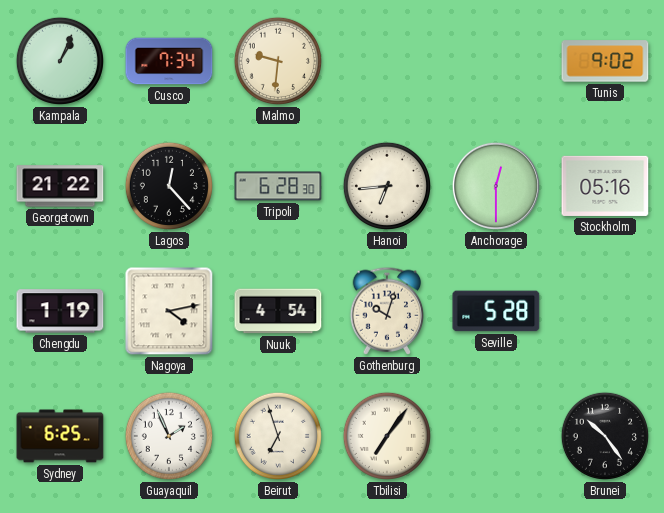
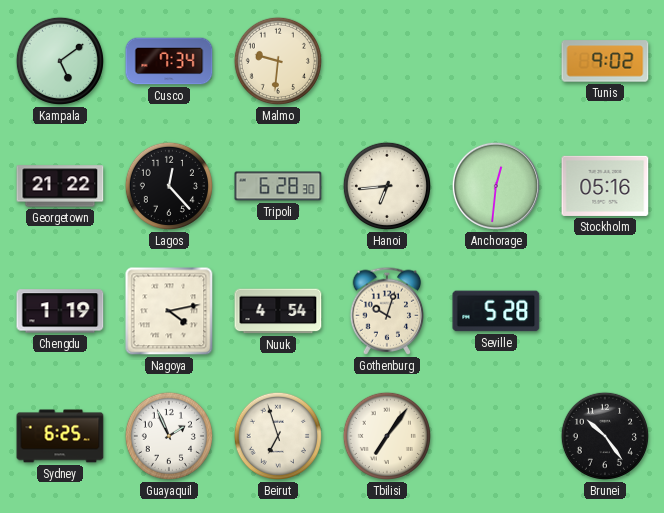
Kampala: 1:04 -> 5:09
Anchorage: 12:30 -> 12:31
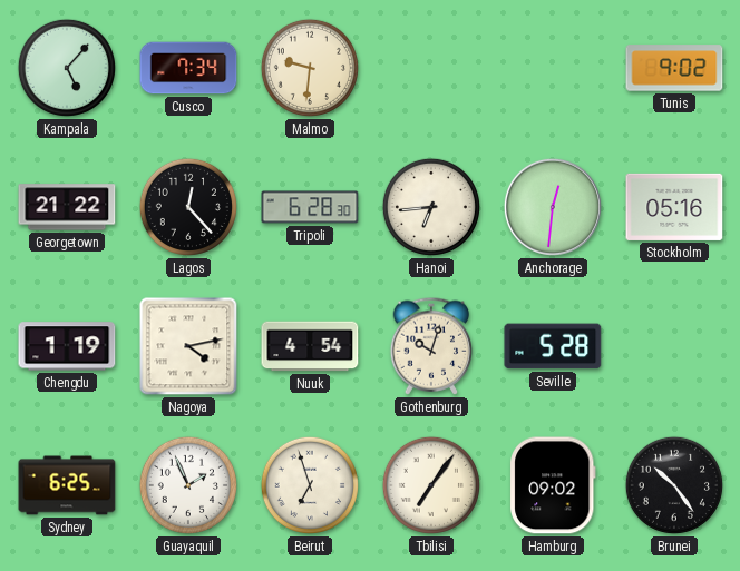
Kampala: 5:09 -> 5:07
Hamburg: none -> 09:02
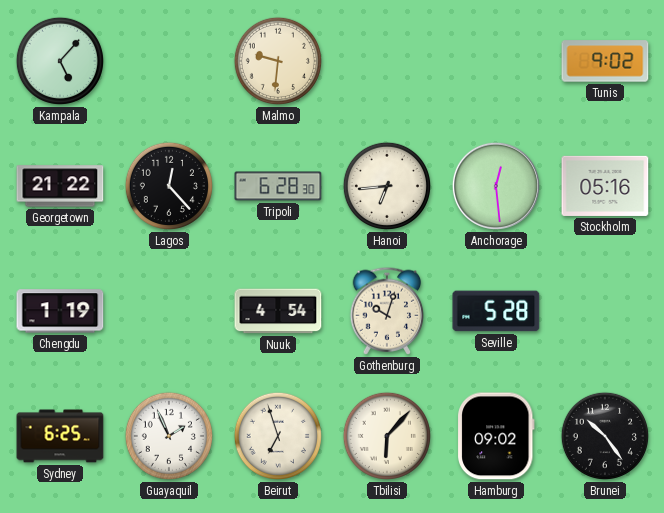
Cusco: 7:34 -> none
Anchorage: 12:31 -> 12:29
Nagoya: 4:13 -> none
Tbilisi: 7:06 -> 6:07
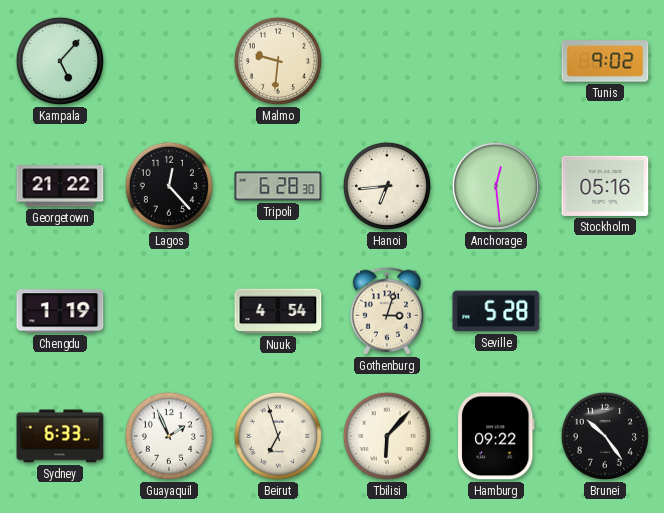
Gothenburg: 10:03 -> 3:03
Sydney: 6:25 -> 6:33
Hamburg: 09:02 -> 09:22
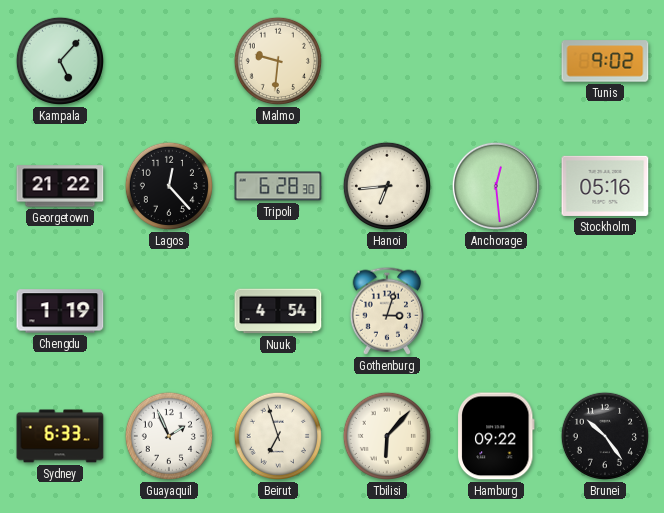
Seville: 5:28 -> none
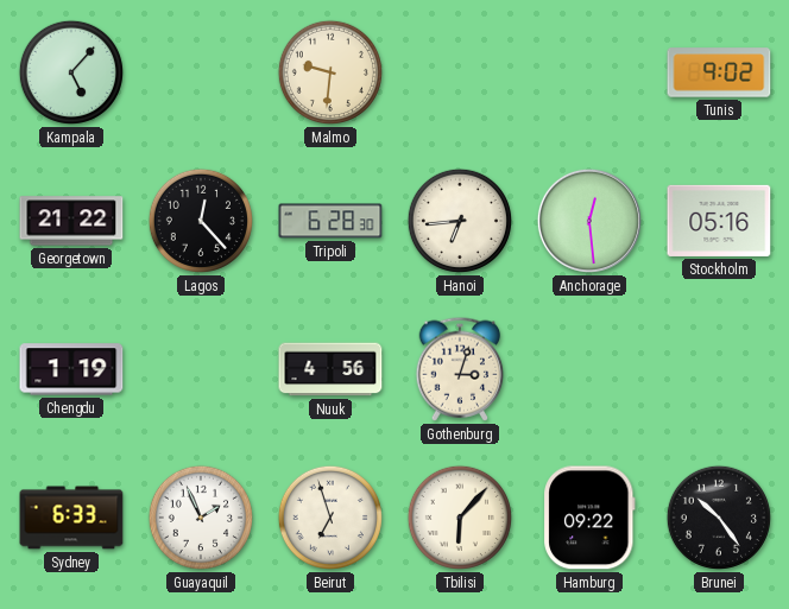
Nuuk: 4:54 -> 4:56
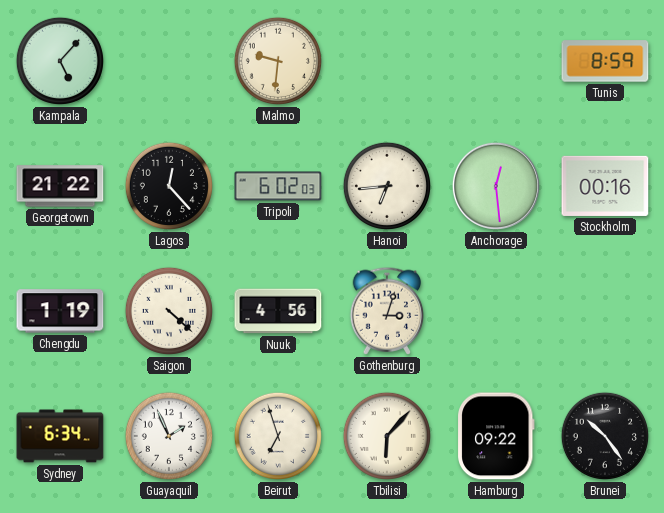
Tunis: 9:02 -> 8:59
Tripoli: 6:28 -> 6:02
Stockholm: 05:16 -> 00:16
Saigon: none -> 4:22
Sydney: 6:33 -> 6:34
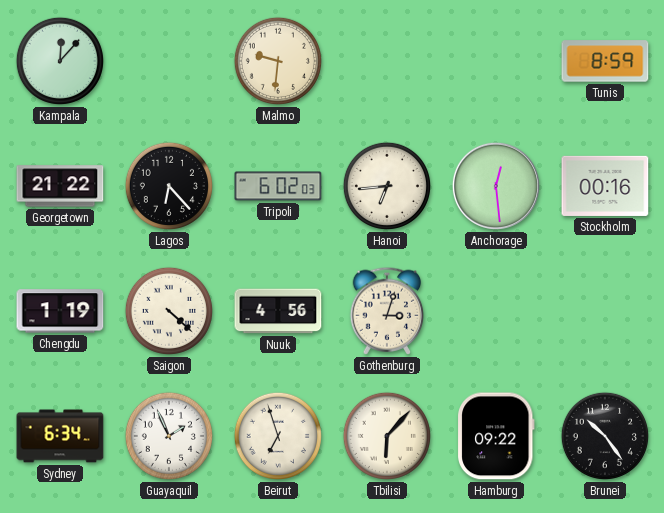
Kampala: 5:07 -> 12:07
Lagos: 12:23 -> 6:23
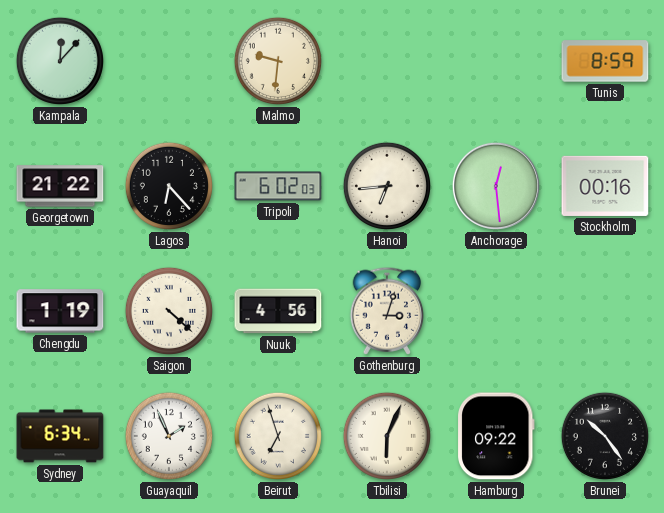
Tbilisi: 6:07 -> 6:04
